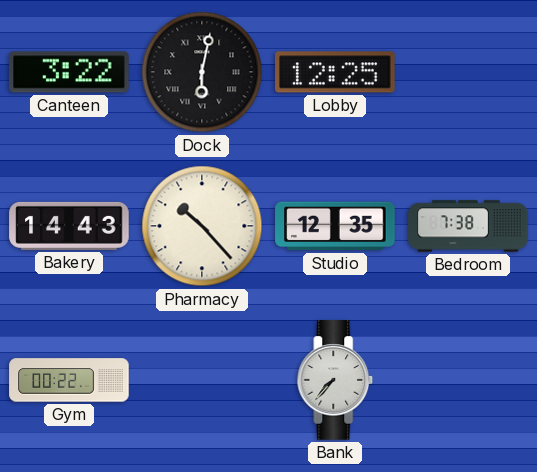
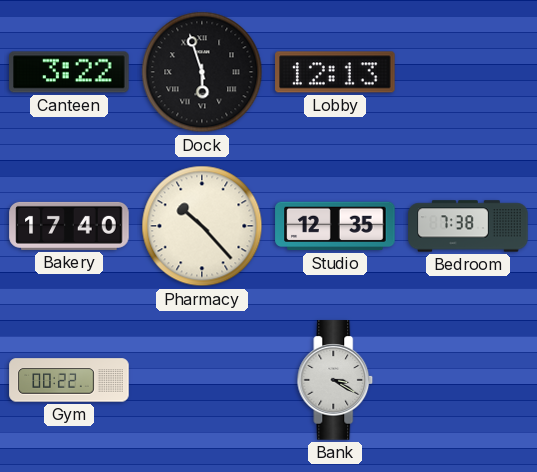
Dock: 6:02 -> 5:57
Lobby: 12:25 -> 12:13
Bakery: 14:43 -> 17:40
Bank: 7:37 -> 3:20
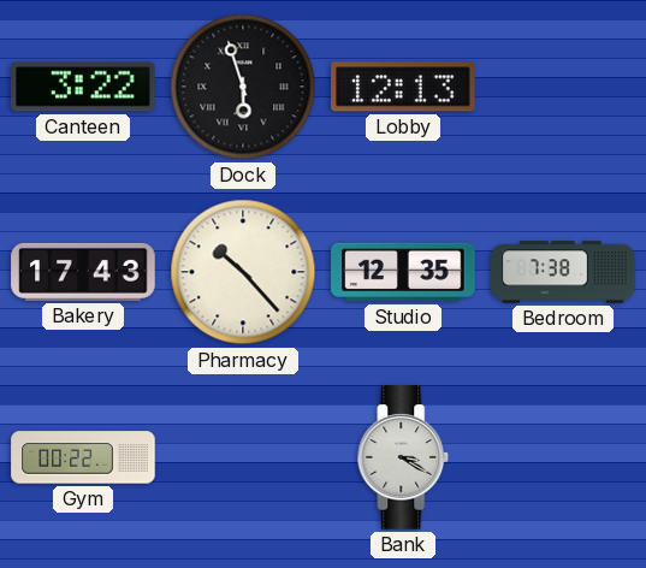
Bakery: 17:40 -> 17:43
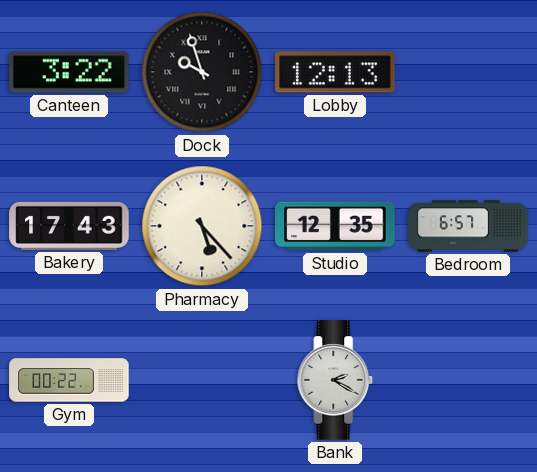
Dock: 5:57 -> 9:57
Pharmacy: 10:23 -> 5:23
Bedroom: 7:38 -> 6:57
Bank: 3:20 -> 2:20
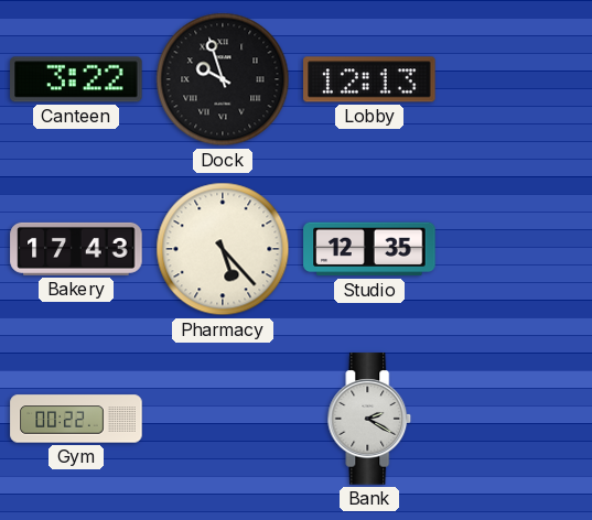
Bedroom: 6:57 -> none
